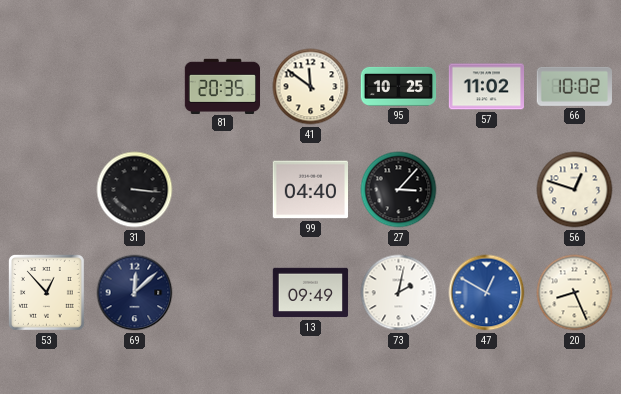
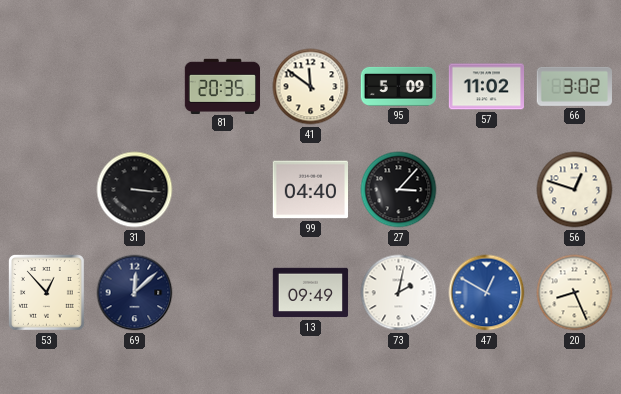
95: 10:25 -> 5:09
66: 10:02 -> 3:02
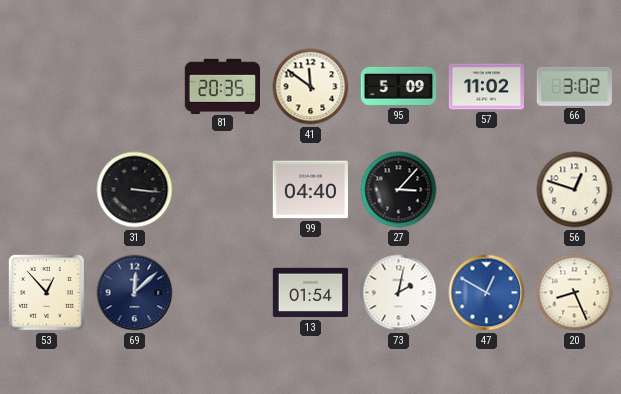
13: 09:49 -> 01:54
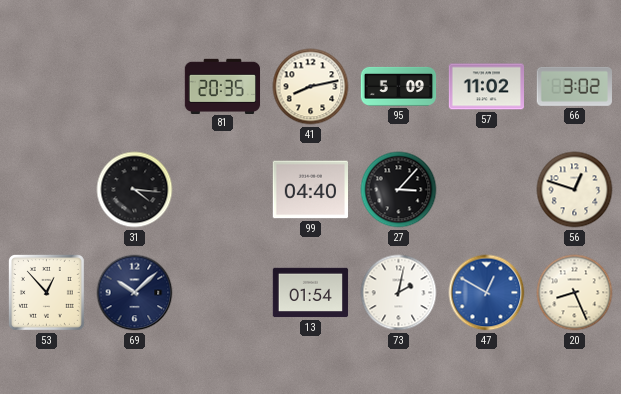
41: 11:51 -> 8:13
31: 3:16 -> 4:16
69: 12:08 -> 10:08
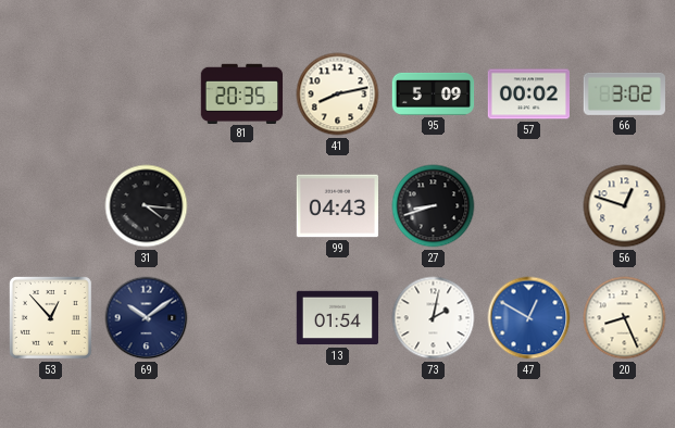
57: 11:02 -> 00:02
99: 04:40 -> 04:43
27: 3:07 -> 8:42
69: 10:08 -> 10:09
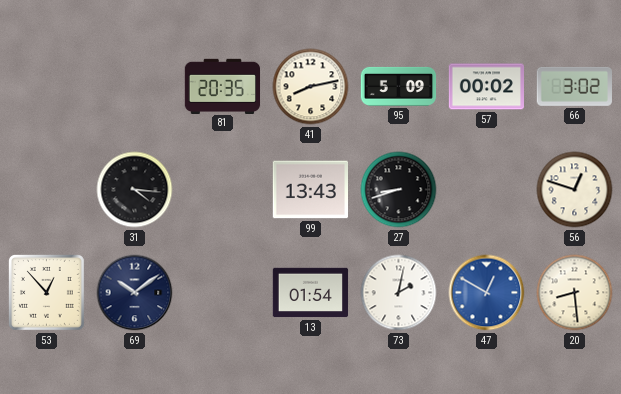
99: 04:43 -> 13:43
20: 8:26 -> 8:29
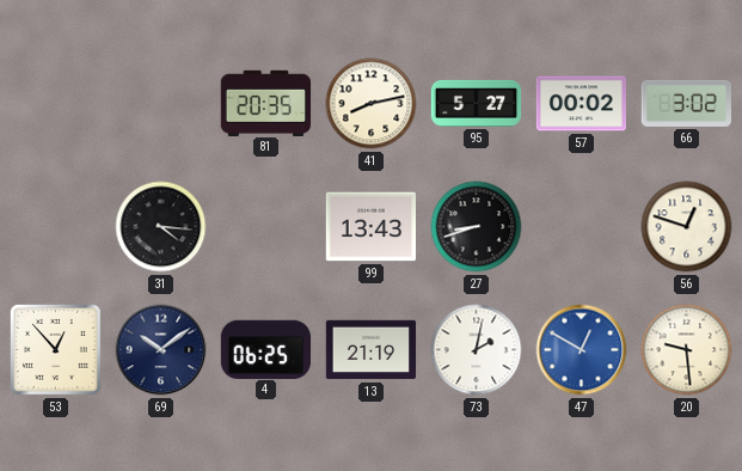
95: 5:09 -> 5:27
4: none -> 06:25
13: 01:54 -> 21:19
20: 8:29 -> 9:29
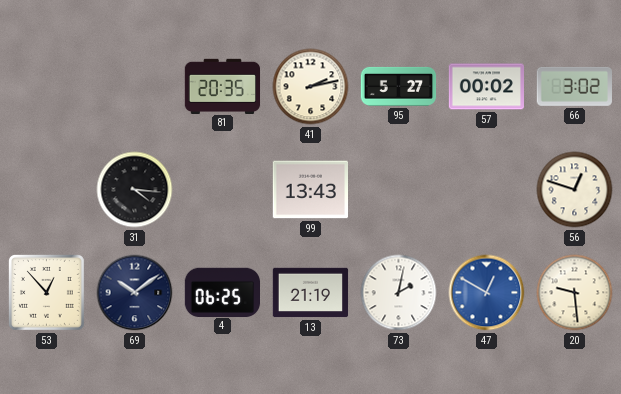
41: 8:13 -> 2:13
27: 8:42 -> none
